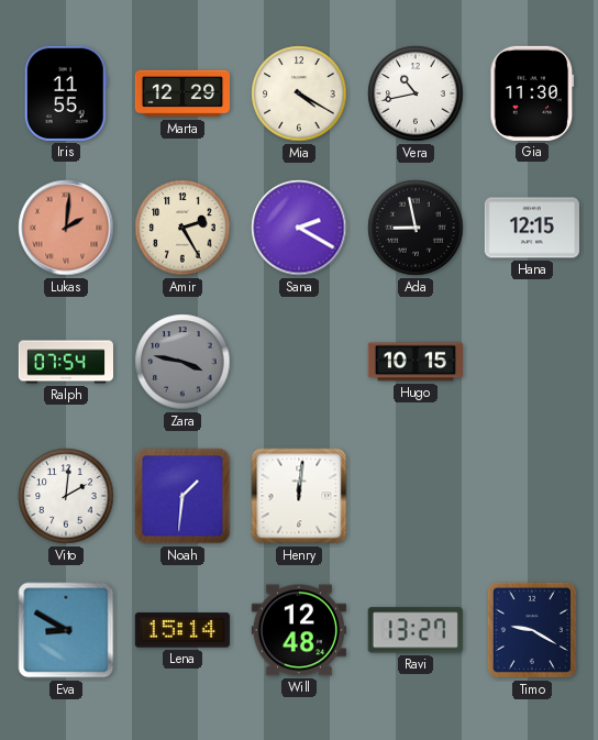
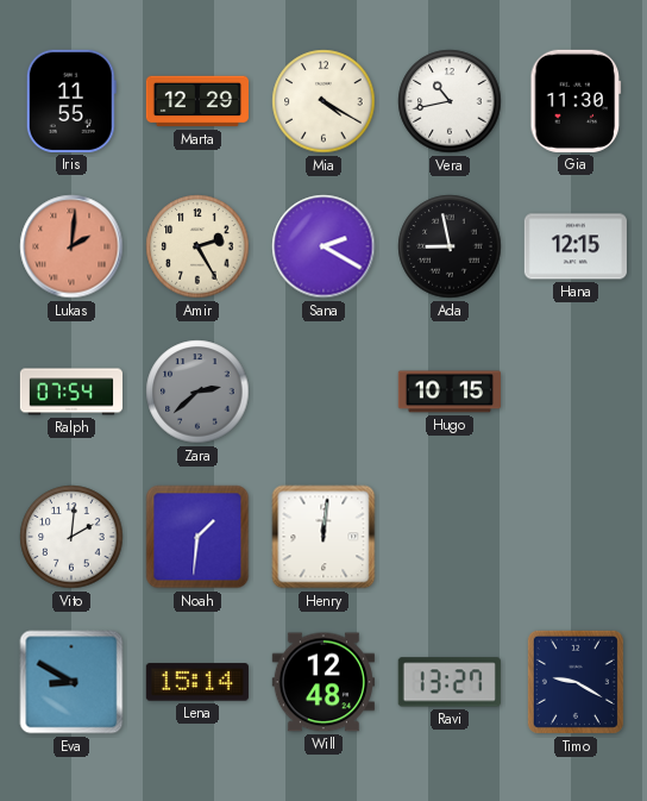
Zara: 3:47 -> 2:38
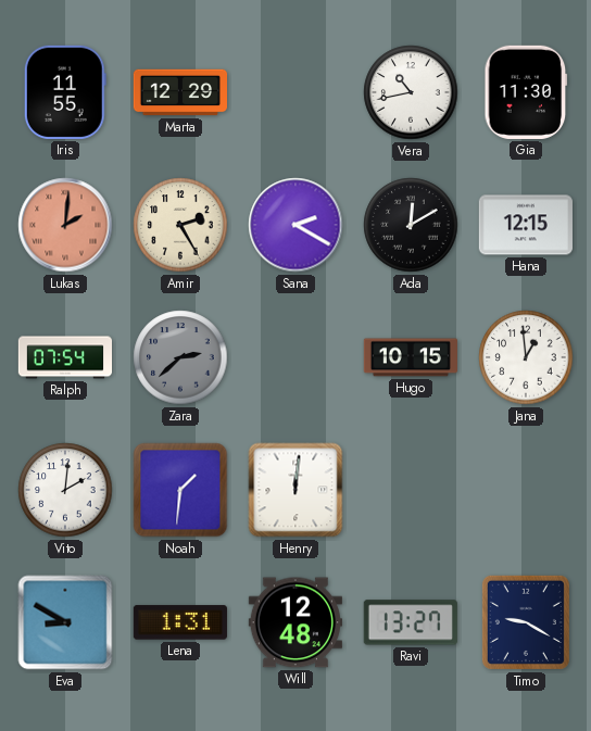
Mia: 4:20 -> none
Ada: 8:58 -> 12:10
Jana: none -> 12:59
Lena: 15:14 -> 1:31
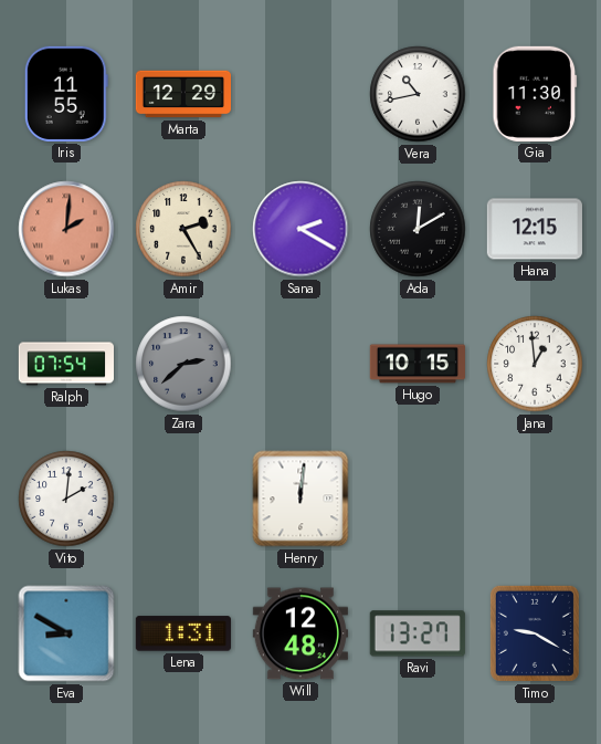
Noah: 1:31 -> none
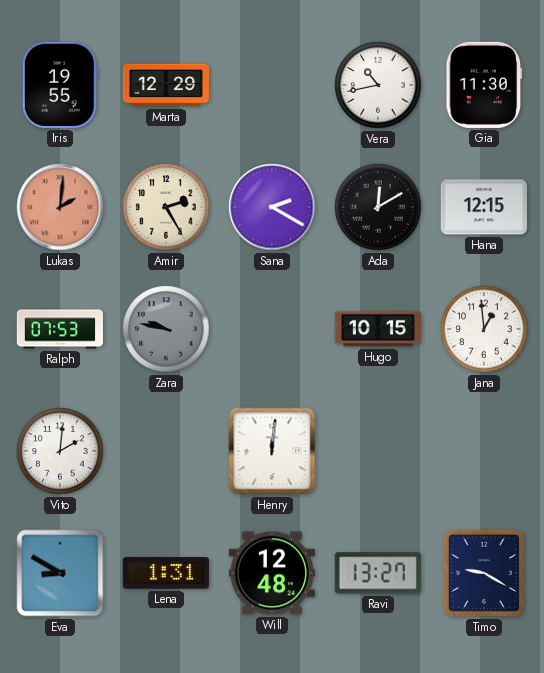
Iris: 11:55 -> 19:55
Ralph: 07:54 -> 07:53
Zara: 2:38 -> 9:47
